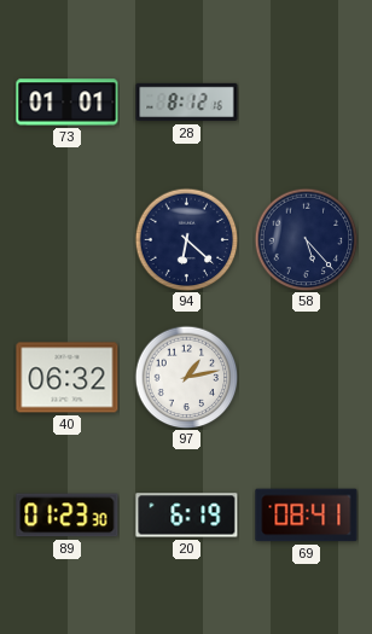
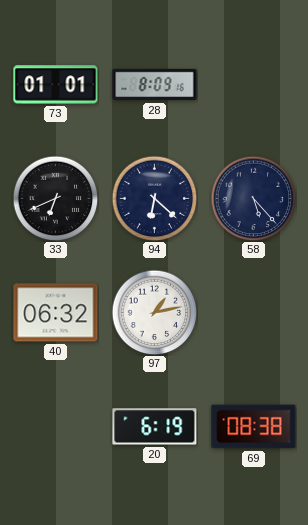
28: 8:12 -> 8:09
33: none -> 6:41
89: 01:23 -> none
69: 08:41 -> 08:38
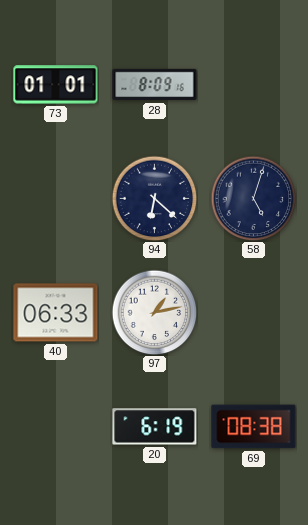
33: 6:41 -> none
58: 5:23 -> 5:03
40: 06:32 -> 06:33
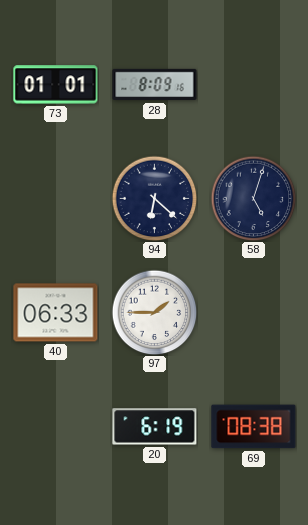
97: 1:13 -> 1:45
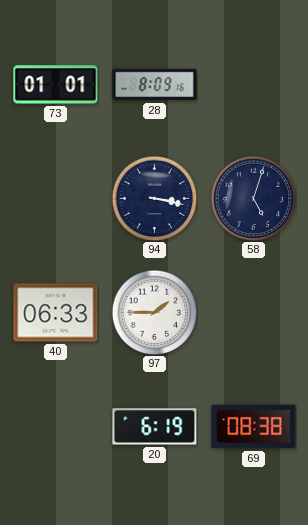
94: 6:22 -> 3:17
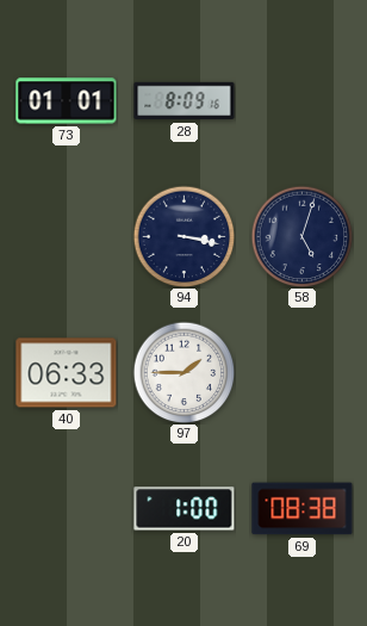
20: 6:19 -> 1:00
